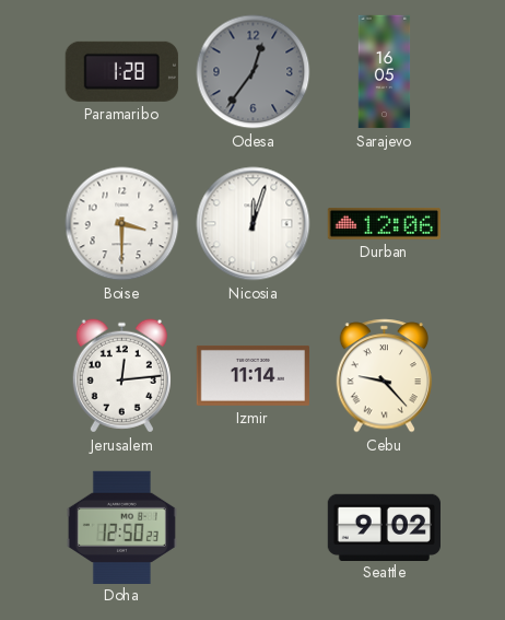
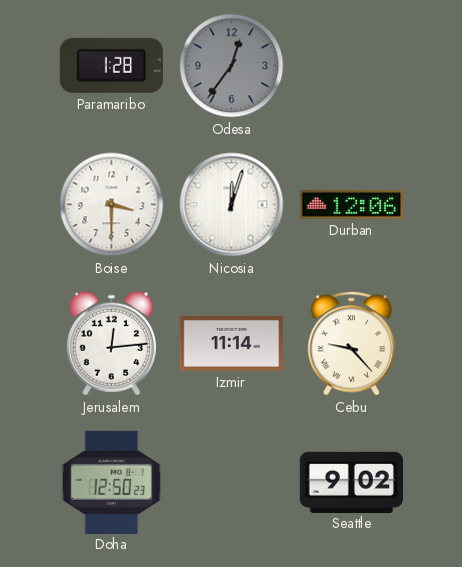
Sarajevo: 16:05 -> none
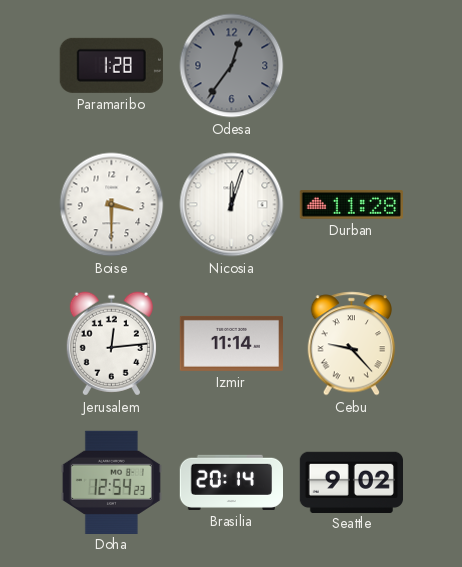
Durban: 12:06 -> 11:28
Doha: 12:50 -> 12:54
Brasilia: none -> 20:14
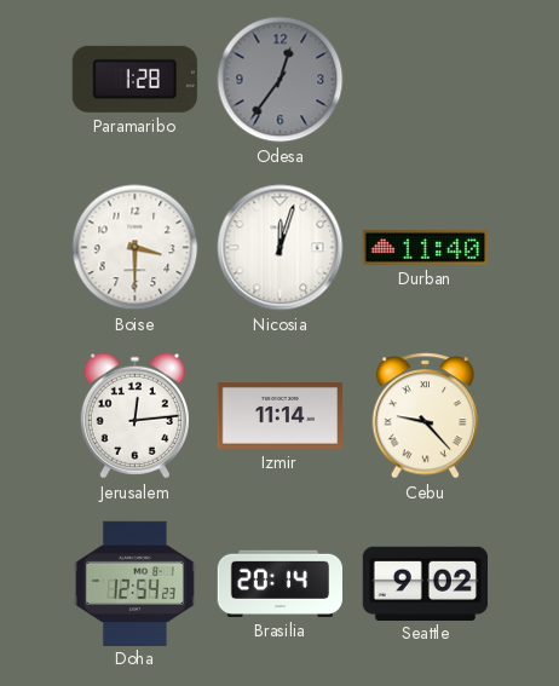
Durban: 11:28 -> 11:40
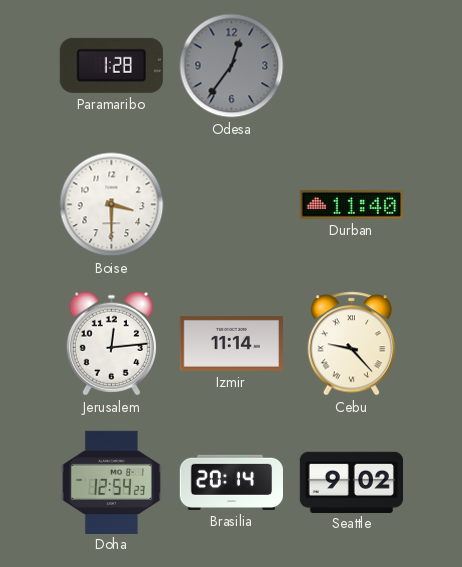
Nicosia: 12:03 -> none
